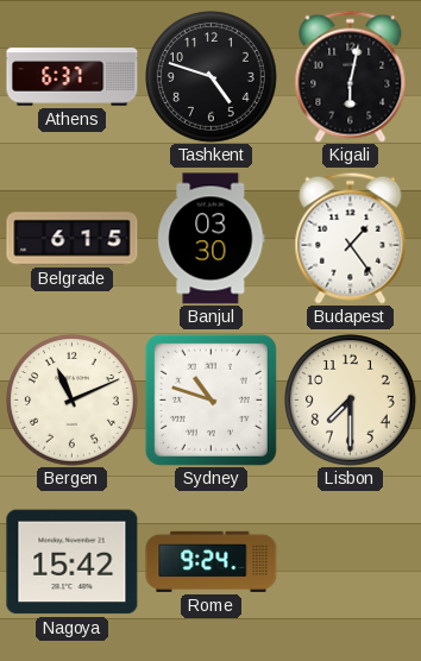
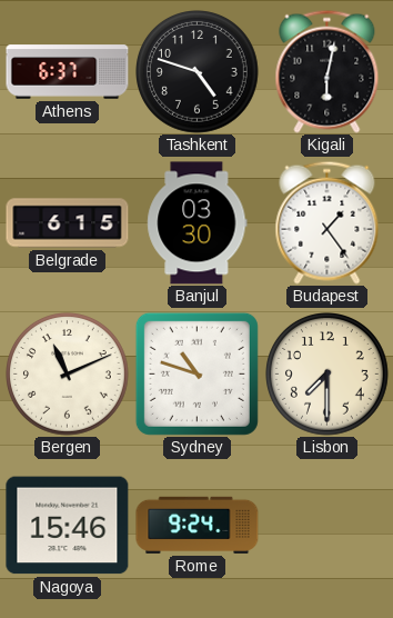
Nagoya: 15:42 -> 15:46
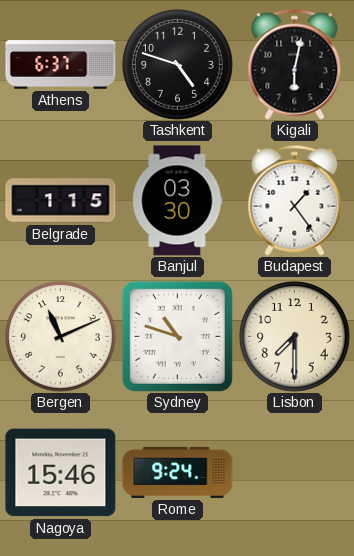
Belgrade: 6:15 -> 1:15
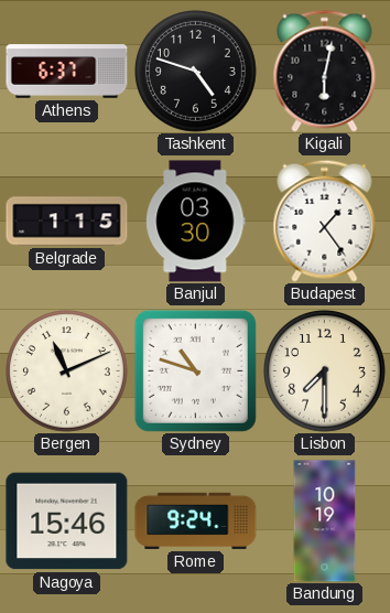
Bandung: none -> 10:19
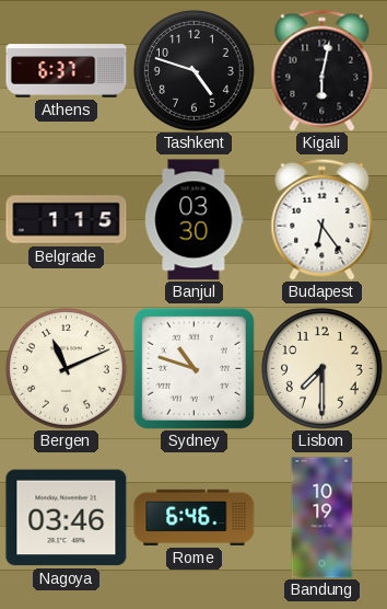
Budapest: 1:24 -> 6:24
Nagoya: 15:46 -> 03:46
Rome: 9:24 -> 6:46
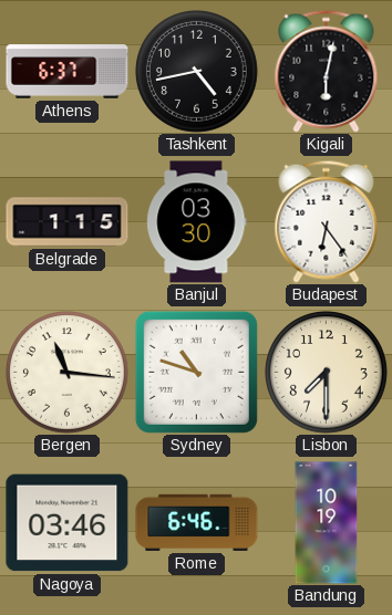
Tashkent: 4:48 -> 4:43
Bergen: 11:11 -> 11:16
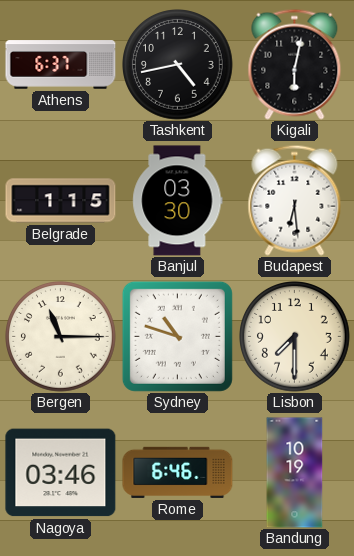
Budapest: 6:24 -> 6:29
Bergen: 11:16 -> 11:15
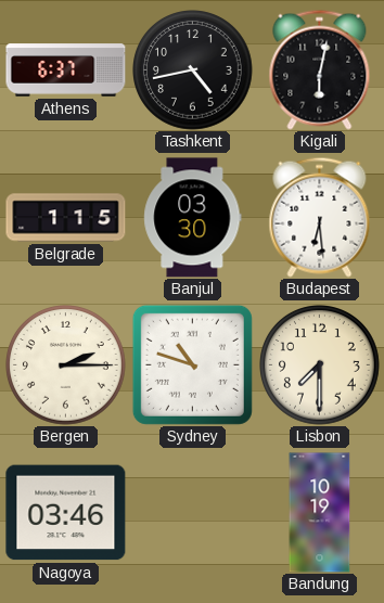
Bergen: 11:15 -> 2:15
Rome: 6:46 -> none
